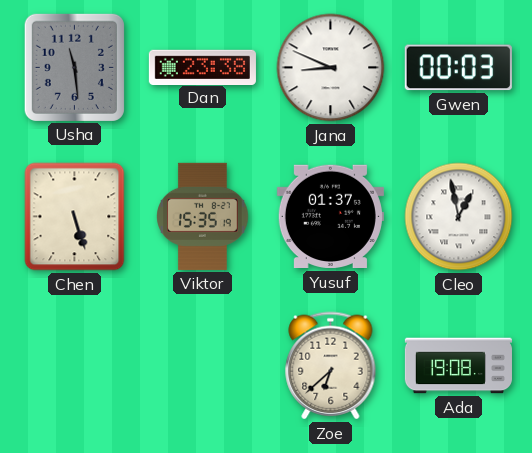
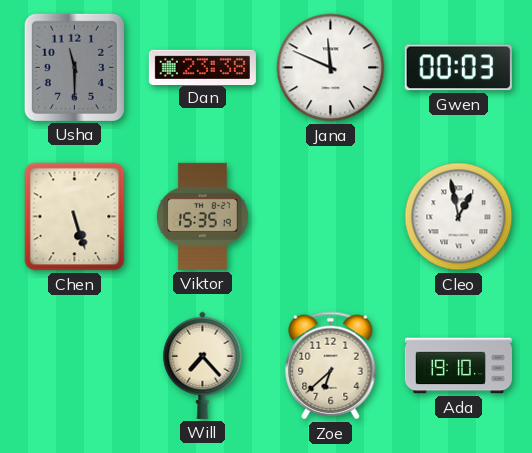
Usha: 11:29 -> 11:30
Jana: 8:49 -> 11:49
Yusuf: 01:37 -> none
Will: none -> 7:23
Ada: 19:08 -> 19:10
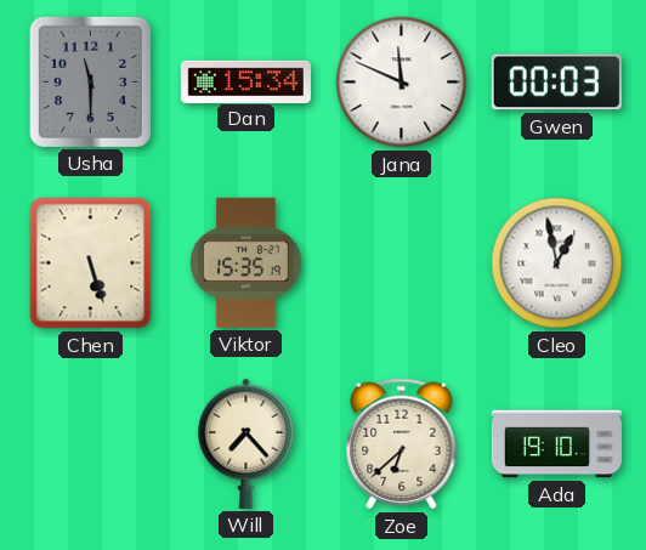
Dan: 23:38 -> 15:34
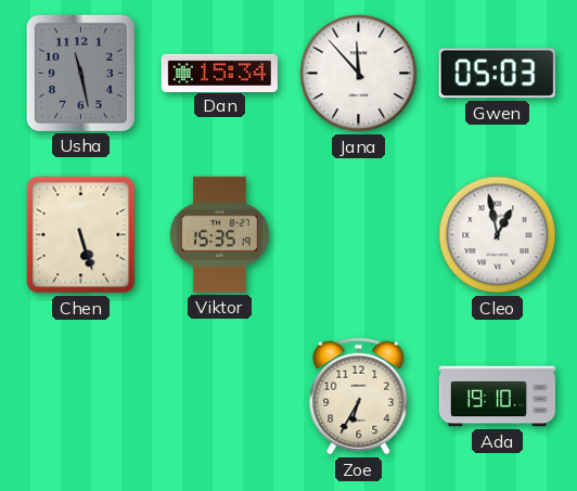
Usha: 11:30 -> 11:28
Jana: 11:49 -> 11:53
Gwen: 00:03 -> 05:03
Will: 7:23 -> none
Zoe: 6:38 -> 6:35
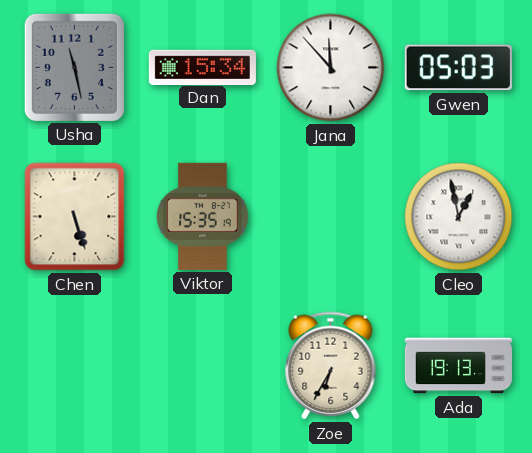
Ada: 19:10 -> 19:13
